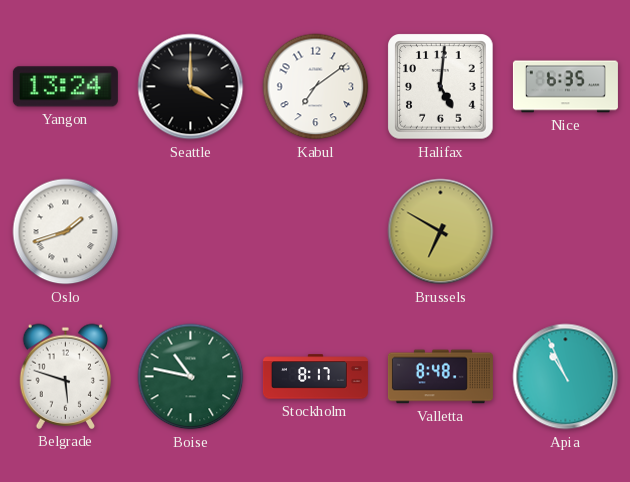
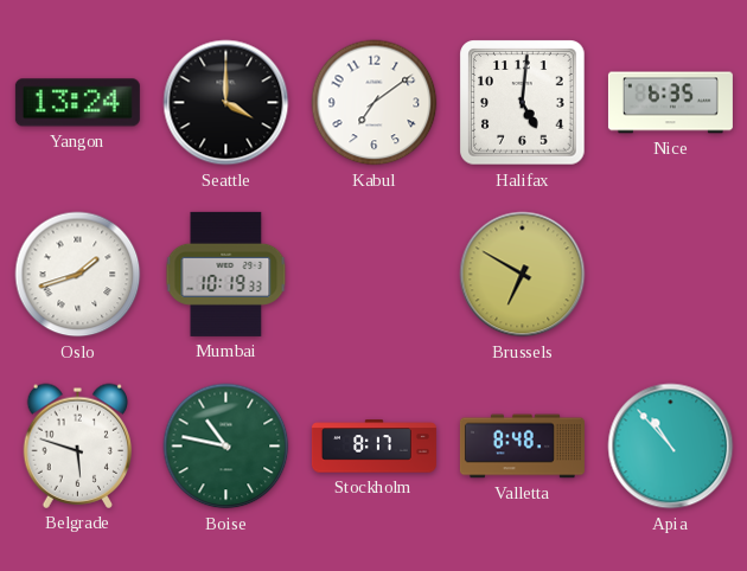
Mumbai: none -> 10:19
Apia: 10:56 -> 10:53
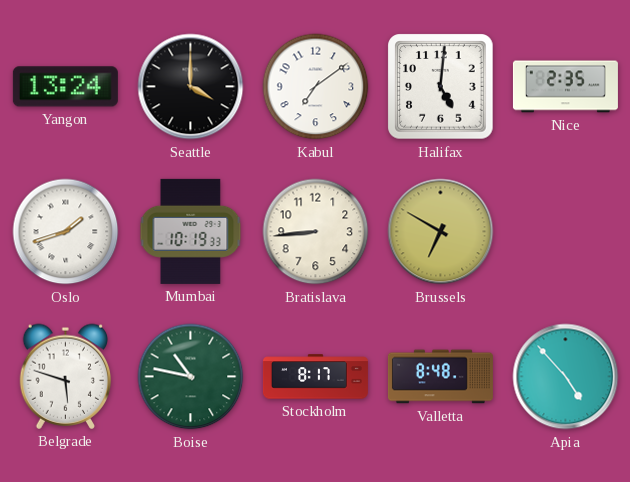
Nice: 6:35 -> 2:35
Bratislava: none -> 8:44
Apia: 10:53 -> 4:53
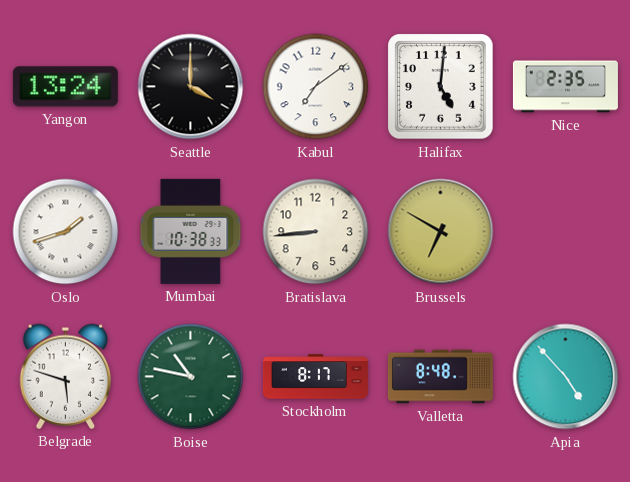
Mumbai: 10:19 -> 10:38
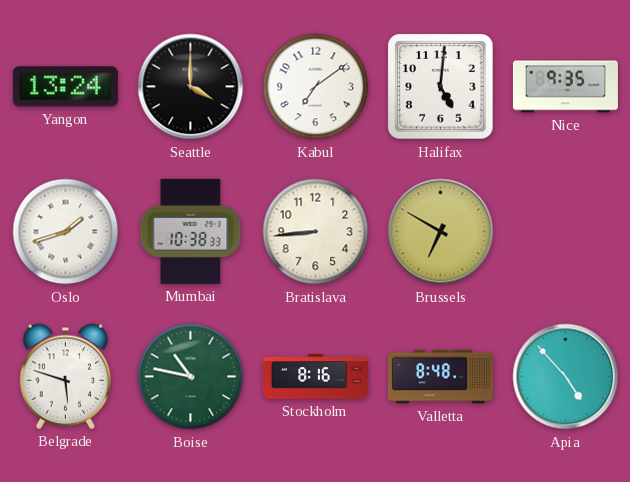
Nice: 2:35 -> 9:35
Stockholm: 8:17 -> 8:16
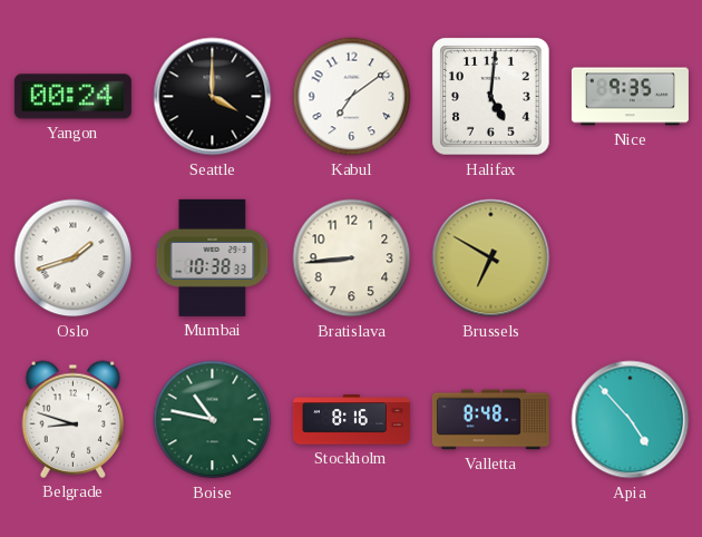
Yangon: 13:24 -> 00:24
Belgrade: 5:48 -> 8:48
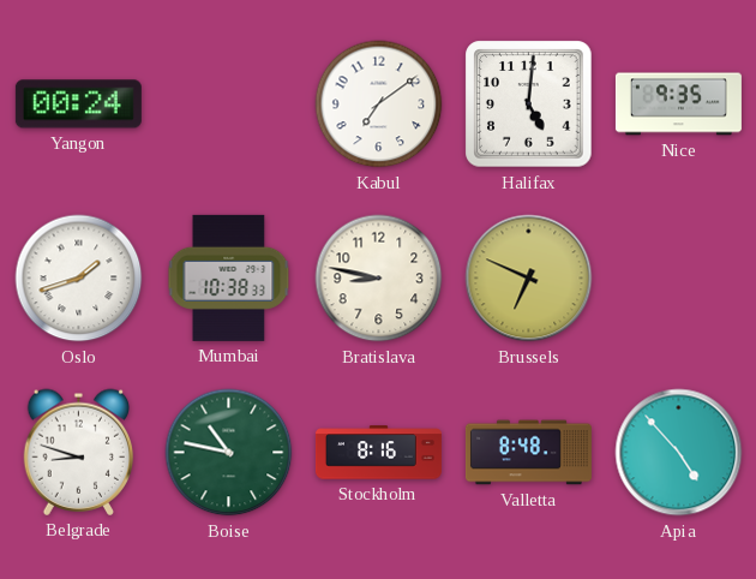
Seattle: 4:00 -> none
Bratislava: 8:44 -> 8:47
Brussels: 6:50 -> 6:49
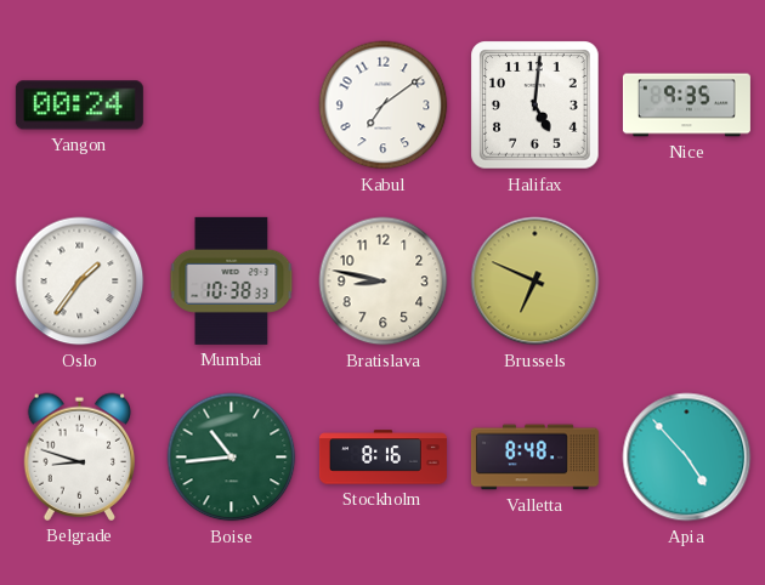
Oslo: 1:42 -> 1:36
Boise: 10:47 -> 10:44
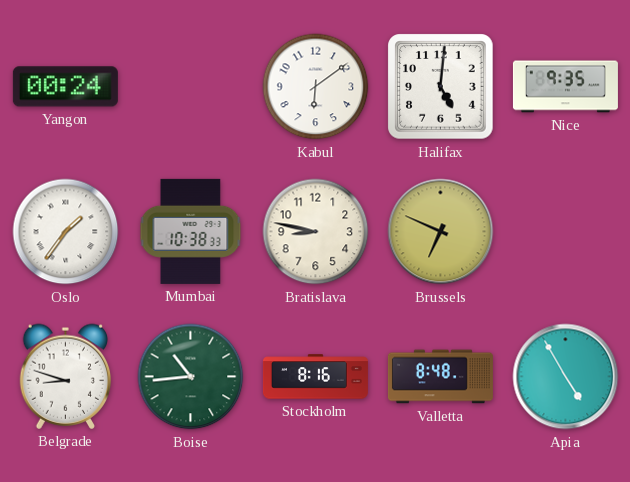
Kabul: 7:09 -> 6:09
Apia: 4:53 -> 4:55
